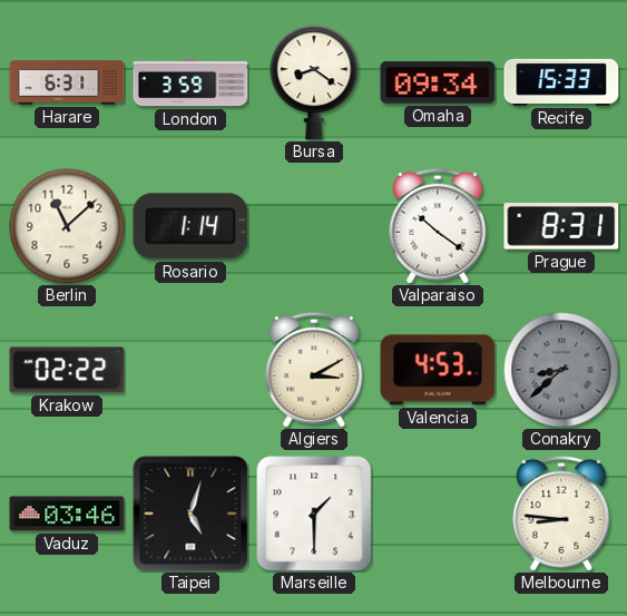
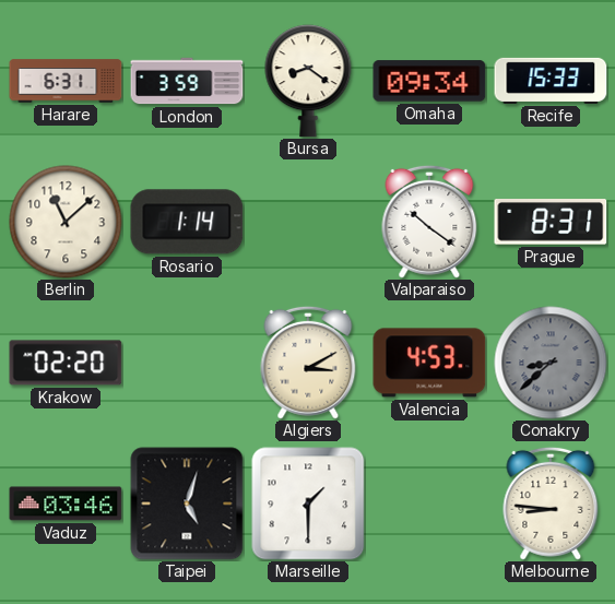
Krakow: 02:22 -> 02:20
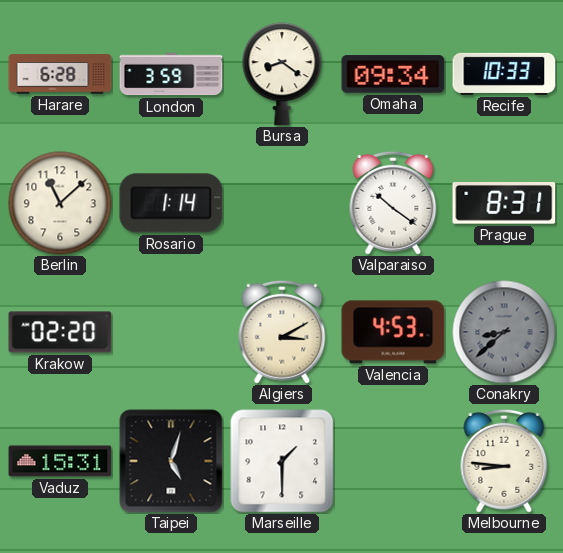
Harare: 6:31 -> 6:28
Recife: 15:33 -> 10:33
Vaduz: 03:46 -> 15:31
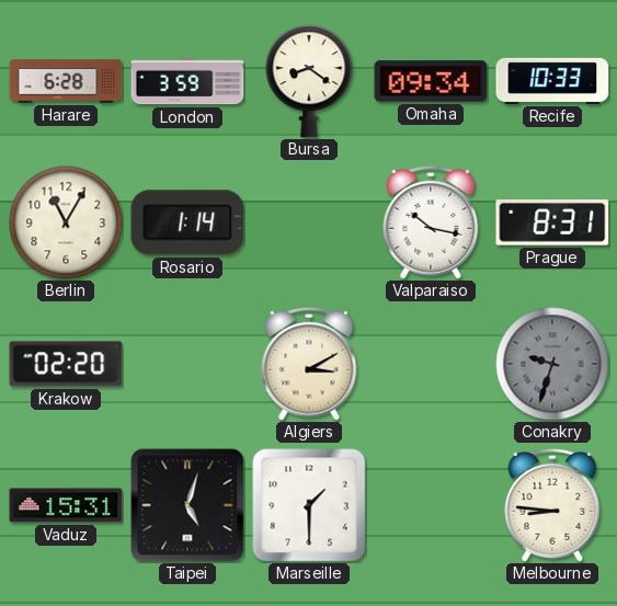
Berlin: 11:08 -> 11:05
Valparaiso: 10:21 -> 10:17
Valencia: 4:53 -> none
Conakry: 8:38 -> 9:33
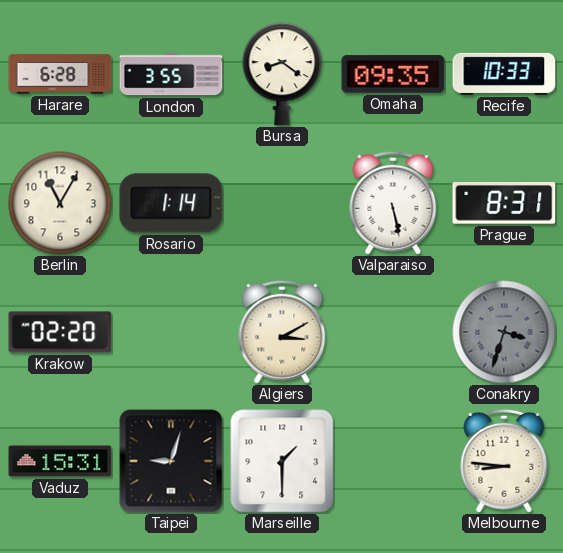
London: 3:59 -> 3:55
Omaha: 09:34 -> 09:35
Valparaiso: 10:17 -> 5:28
Conakry: 9:33 -> 3:33
Taipei: 5:03 -> 9:03
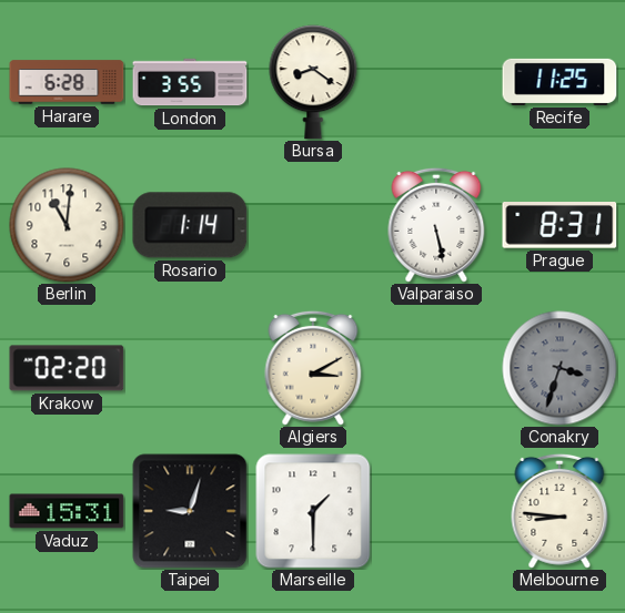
Omaha: 09:35 -> none
Recife: 10:33 -> 11:25
Berlin: 11:05 -> 11:01
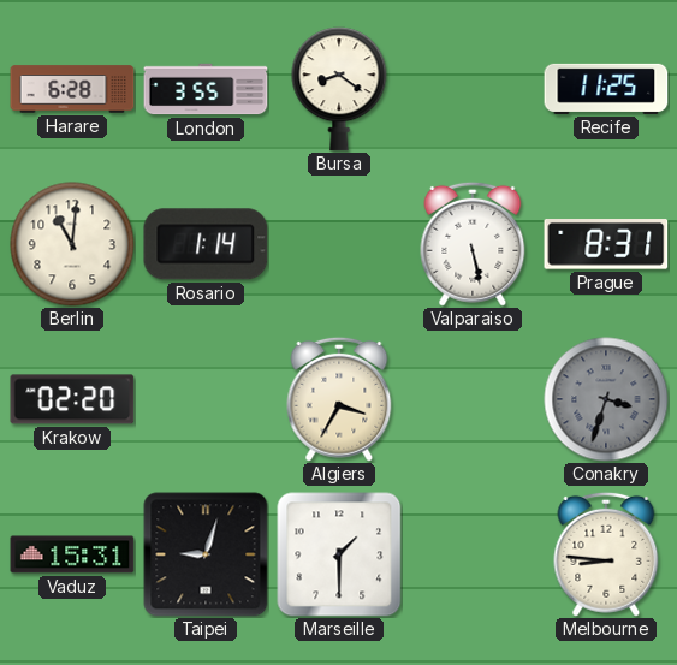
Algiers: 3:10 -> 3:35
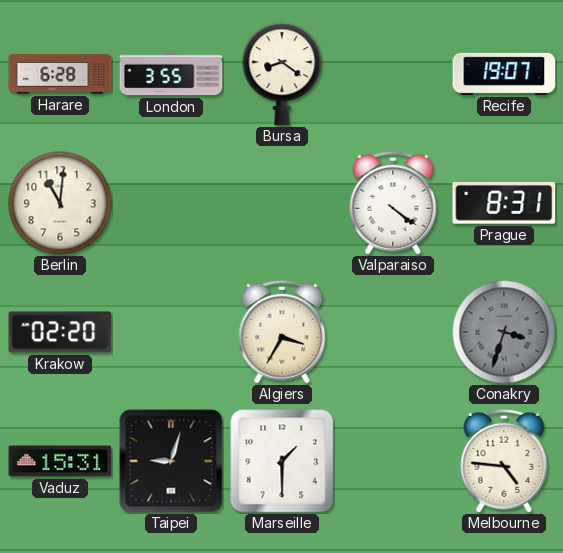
Recife: 11:25 -> 19:07
Rosario: 1:14 -> none
Valparaiso: 5:28 -> 4:21
Melbourne: 8:46 -> 4:46
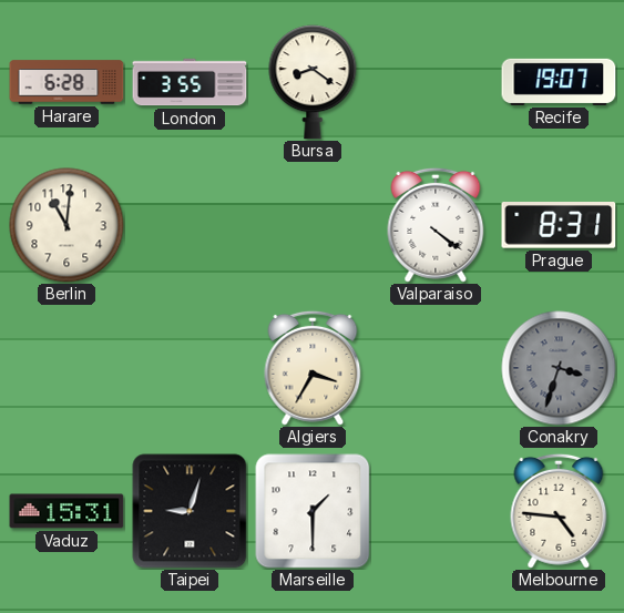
Krakow: 02:20 -> none
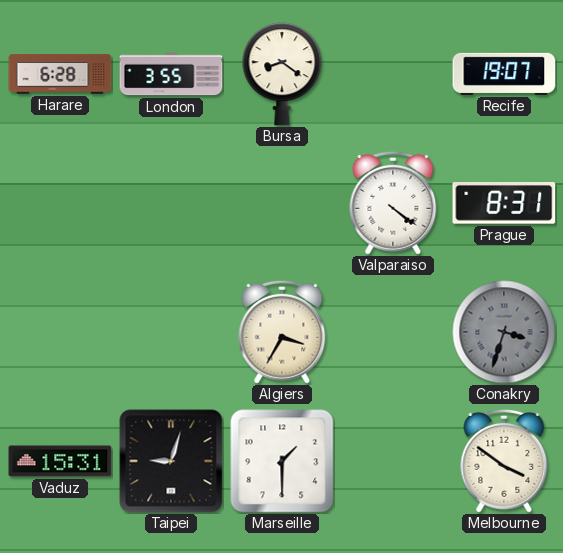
Berlin: 11:01 -> none
Melbourne: 4:46 -> 3:51
